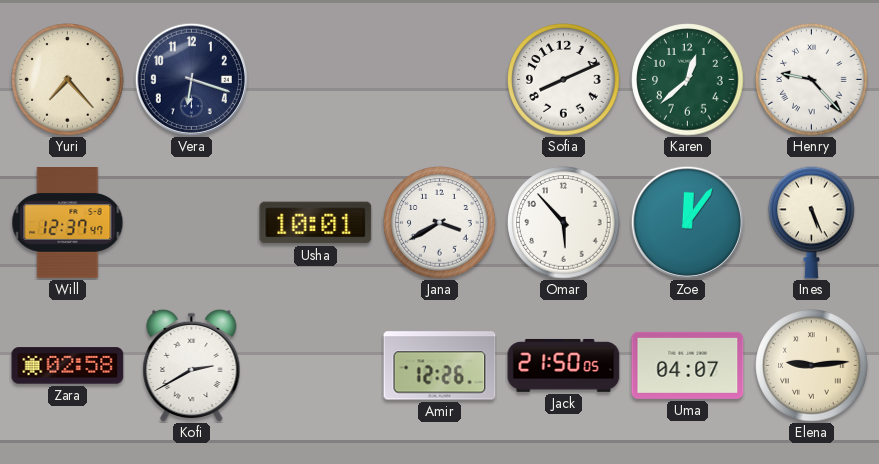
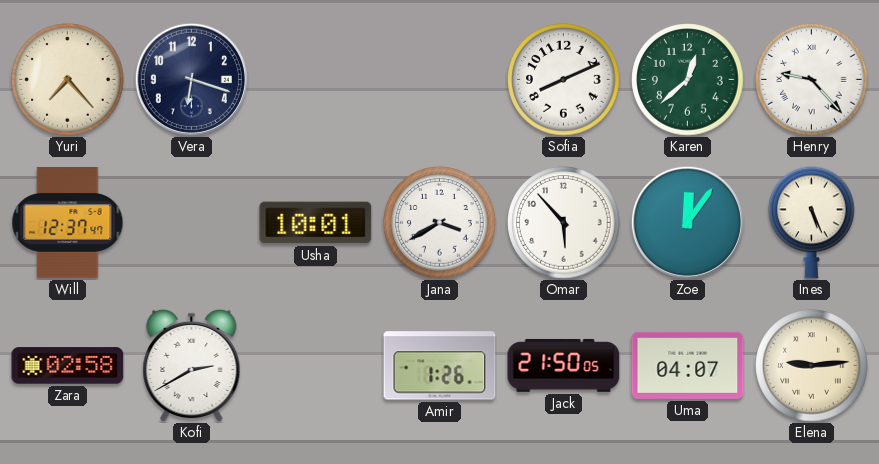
Amir: 12:26 -> 1:26
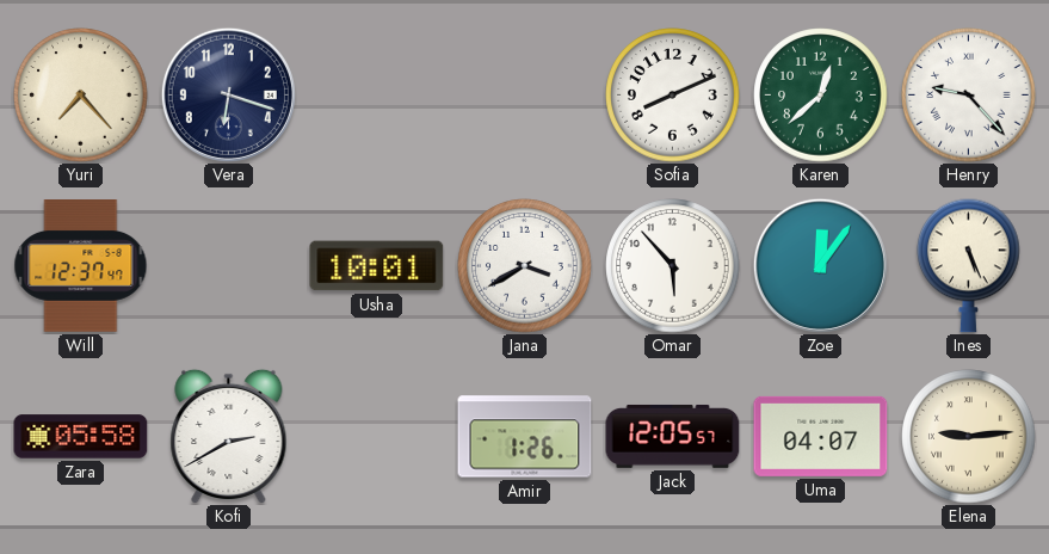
Zara: 02:58 -> 05:58
Jack: 21:50 -> 12:05
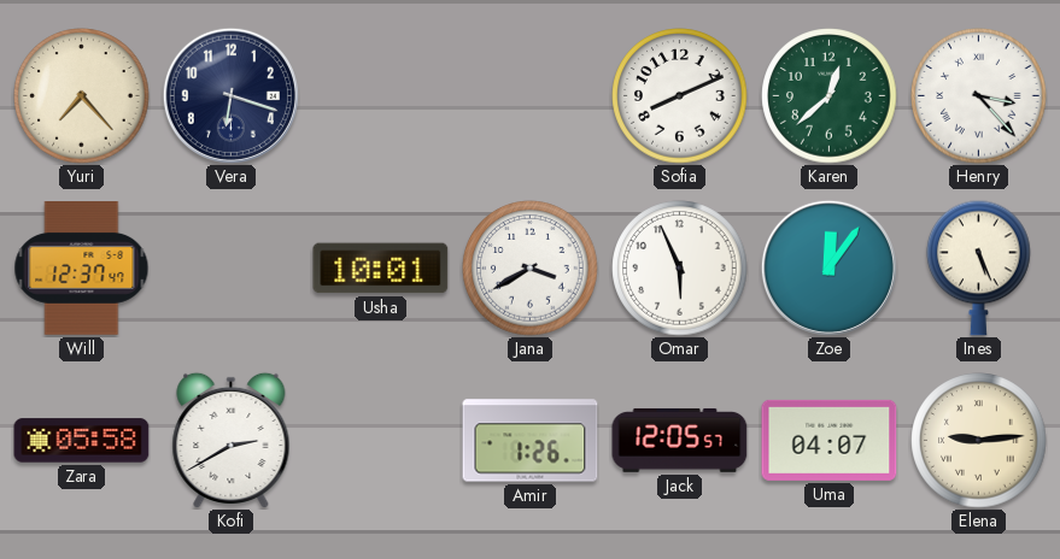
Henry: 9:23 -> 3:23
Omar: 5:53 -> 5:56
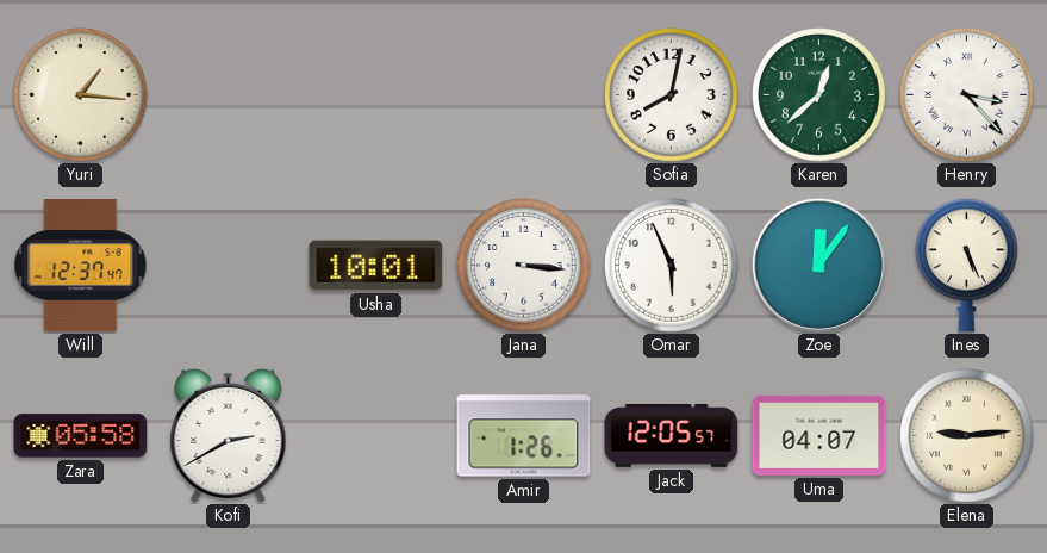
Yuri: 7:23 -> 1:16
Vera: 6:18 -> none
Sofia: 8:11 -> 8:02
Jana: 3:40 -> 3:16
